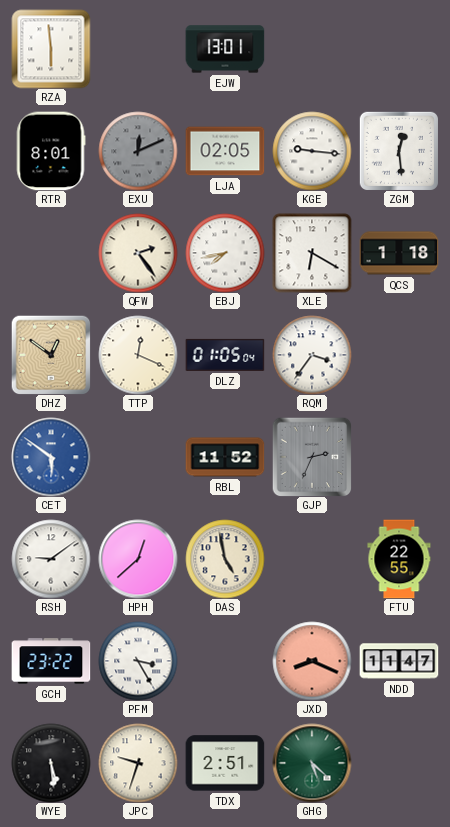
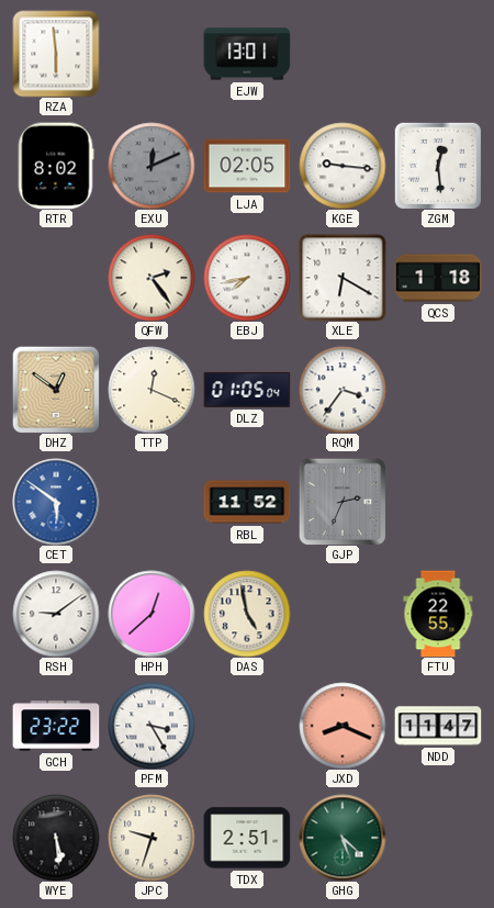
RTR: 8:01 -> 8:02
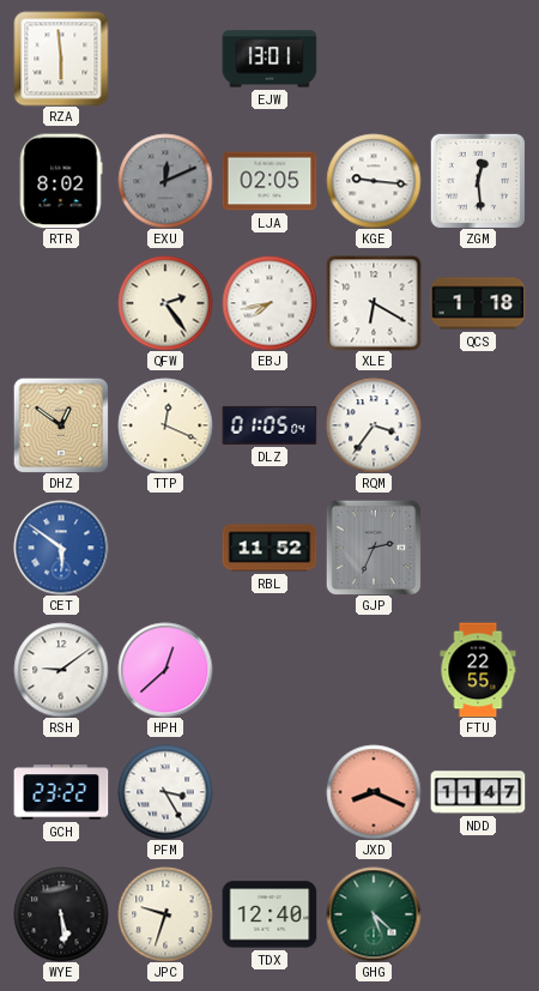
DAS: 4:58 -> none
TDX: 2:51 -> 12:40
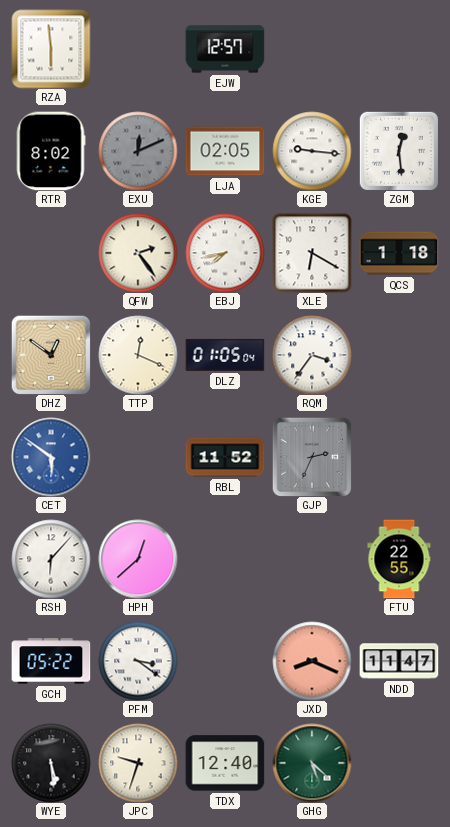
EJW: 13:01 -> 12:57
RSH: 9:09 -> 6:07
GCH: 23:22 -> 05:22
PFM: 3:25 -> 3:21
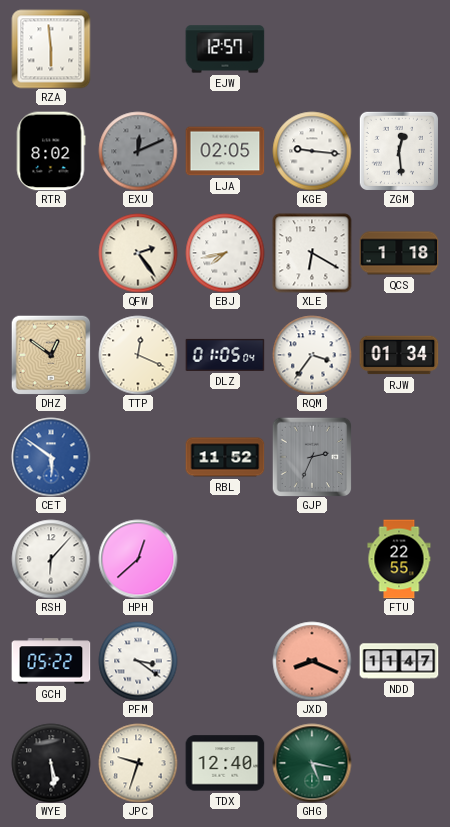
RJW: none -> 01:34
GHG: 5:22 -> 5:17
